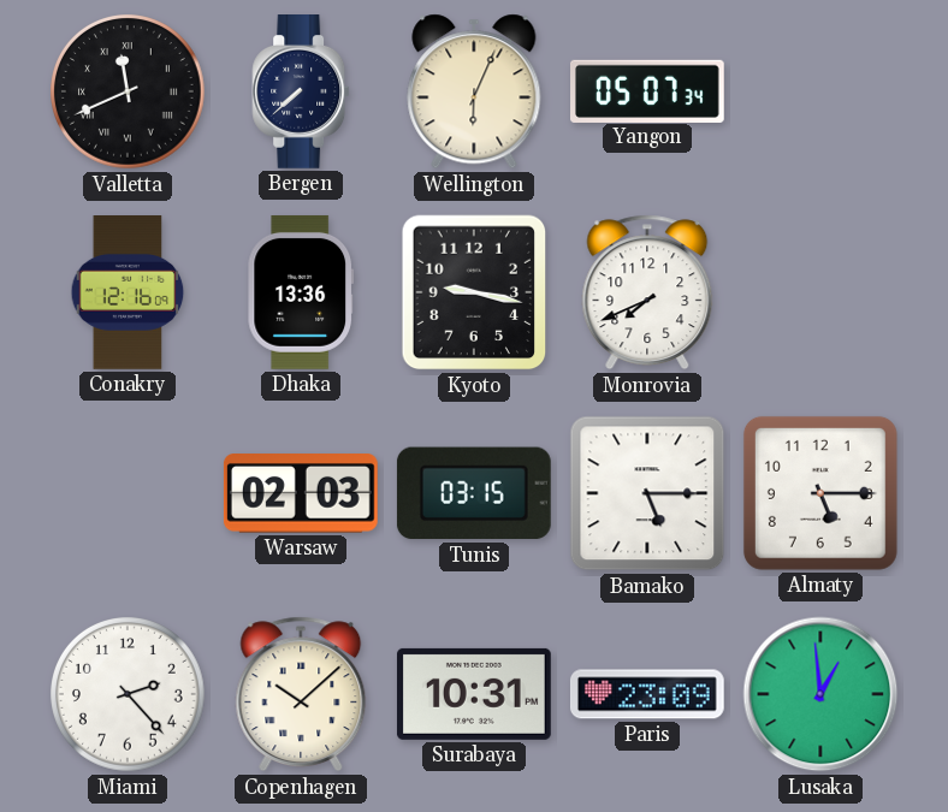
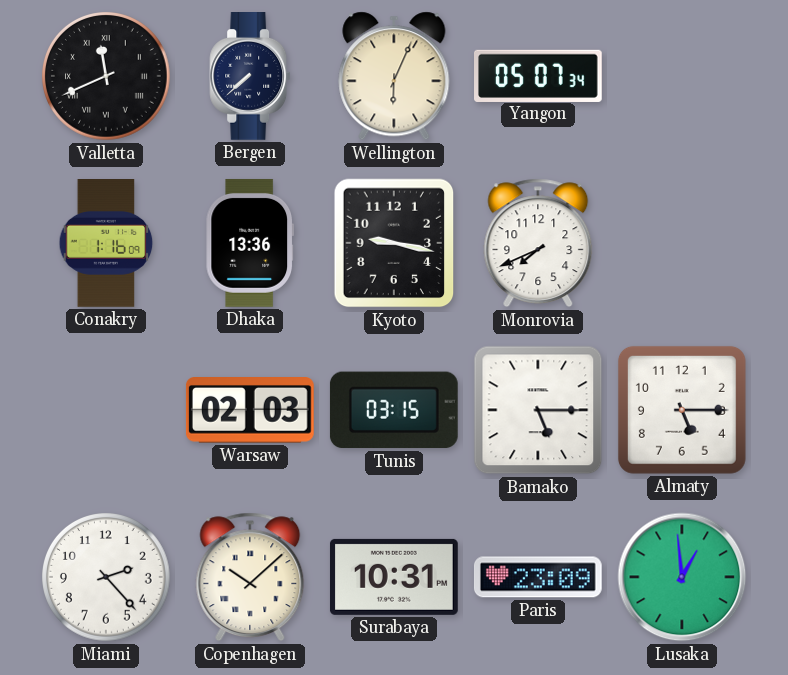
Conakry: 12:16 -> 1:16
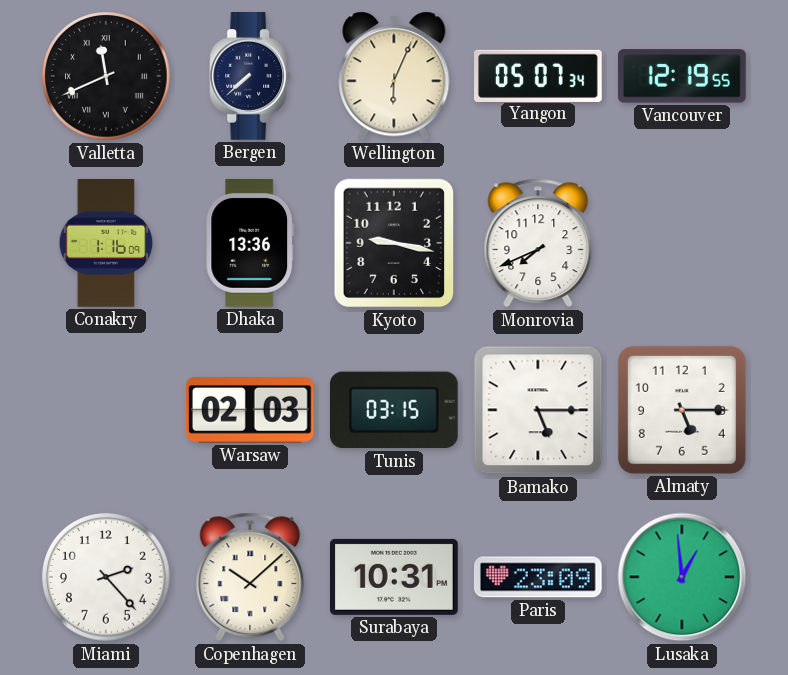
Vancouver: none -> 12:19
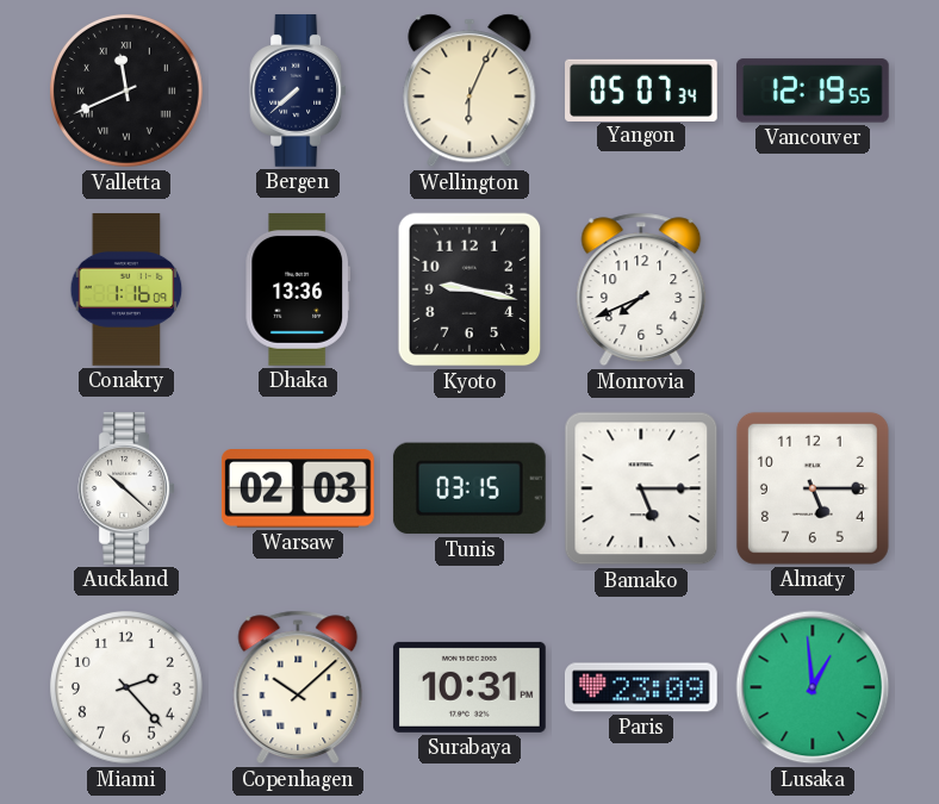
Auckland: none -> 10:22
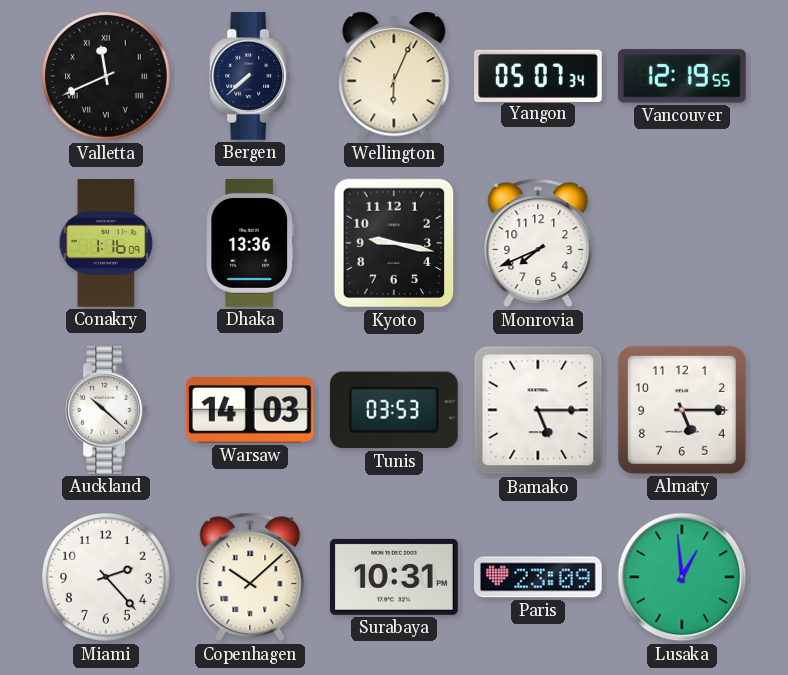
Warsaw: 02:03 -> 14:03
Tunis: 03:15 -> 03:53
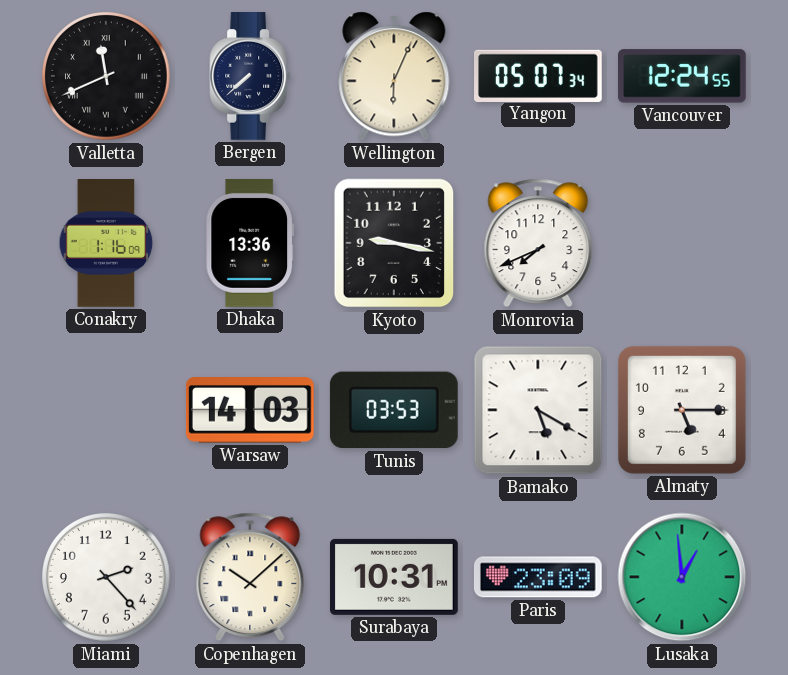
Vancouver: 12:19 -> 12:24
Auckland: 10:22 -> none
Bamako: 5:15 -> 5:20
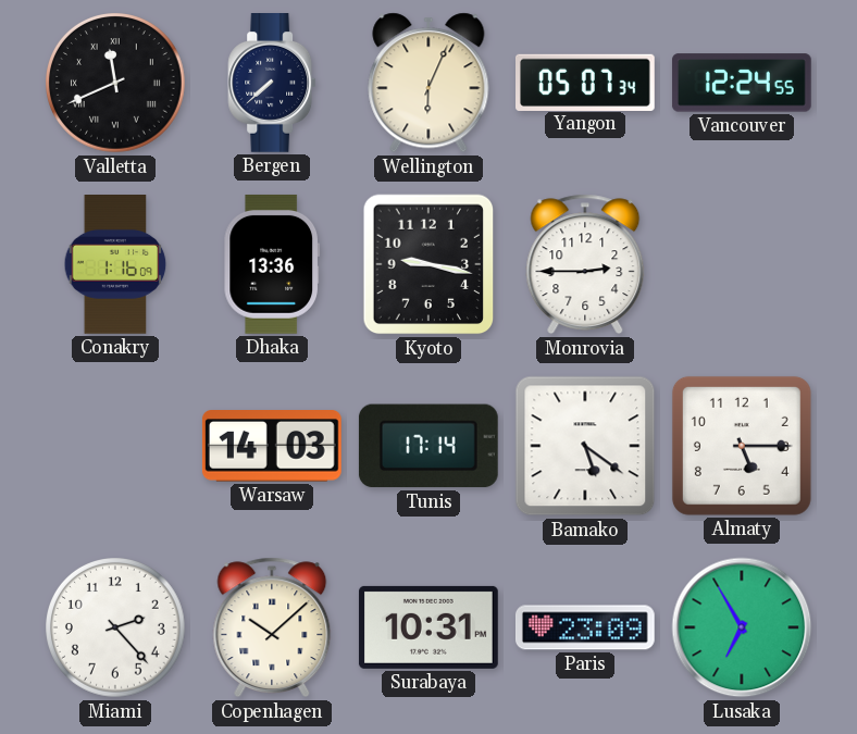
Monrovia: 7:41 -> 2:45
Tunis: 03:53 -> 17:14
Bamako: 5:20 -> 5:21
Lusaka: 12:59 -> 6:55
